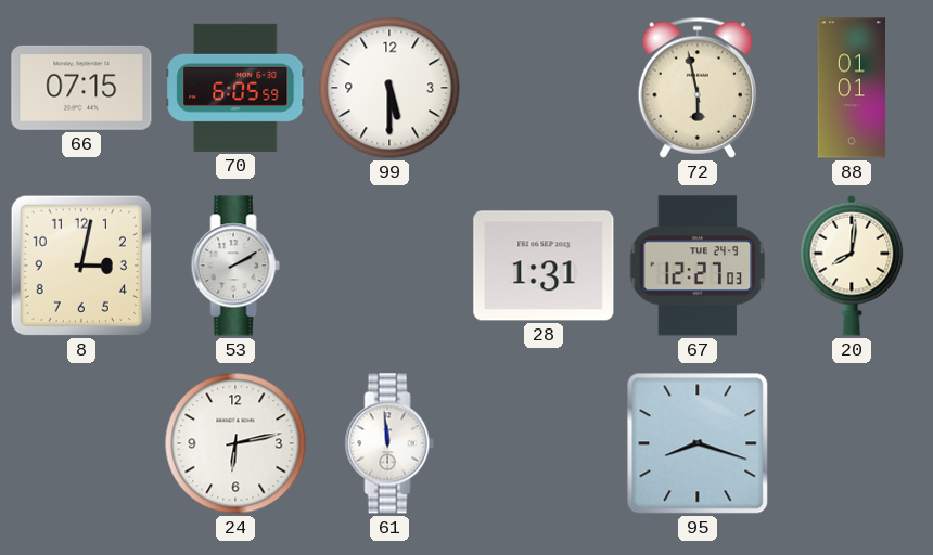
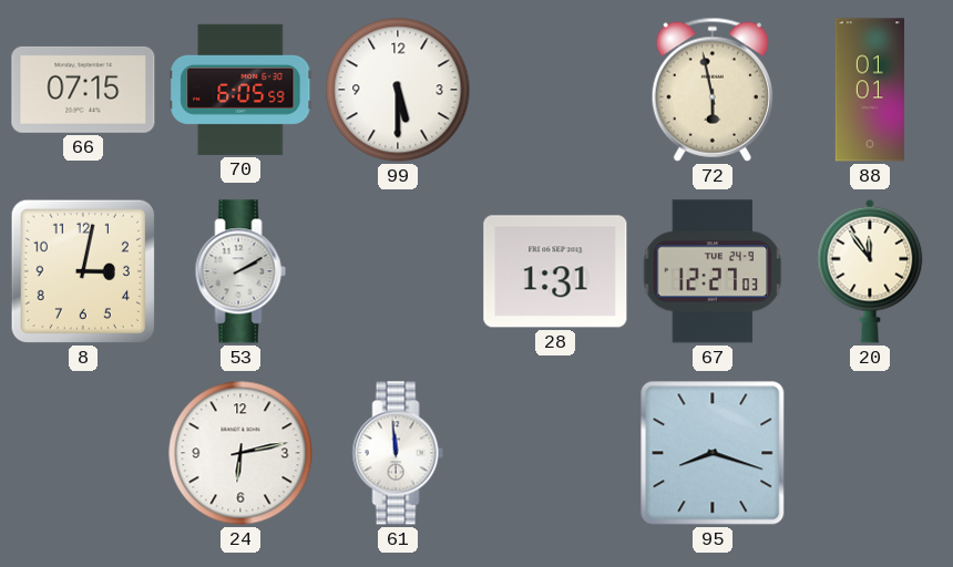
20: 8:01 -> 11:54
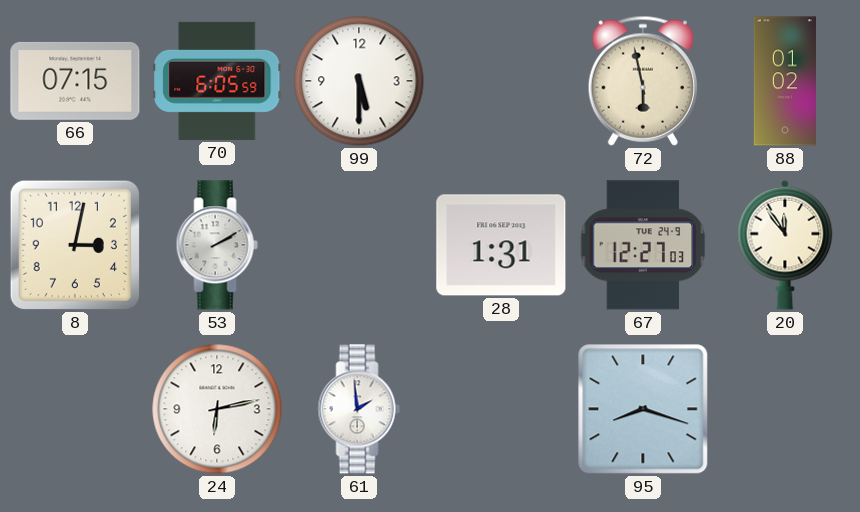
88: 01:01 -> 01:02
61: 11:59 -> 1:59
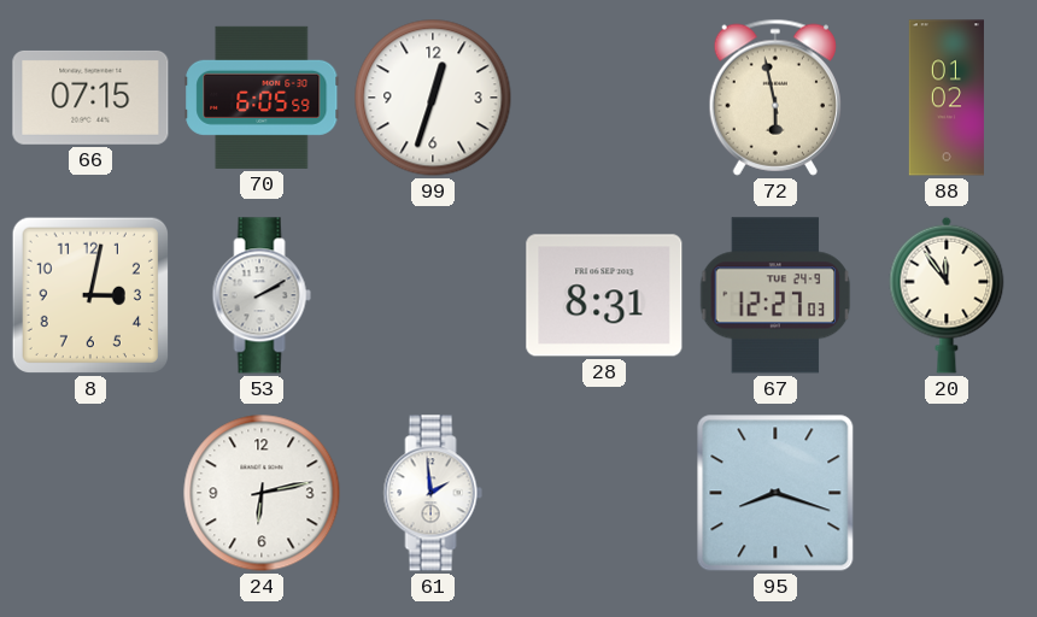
99: 5:30 -> 12:33
28: 1:31 -> 8:31
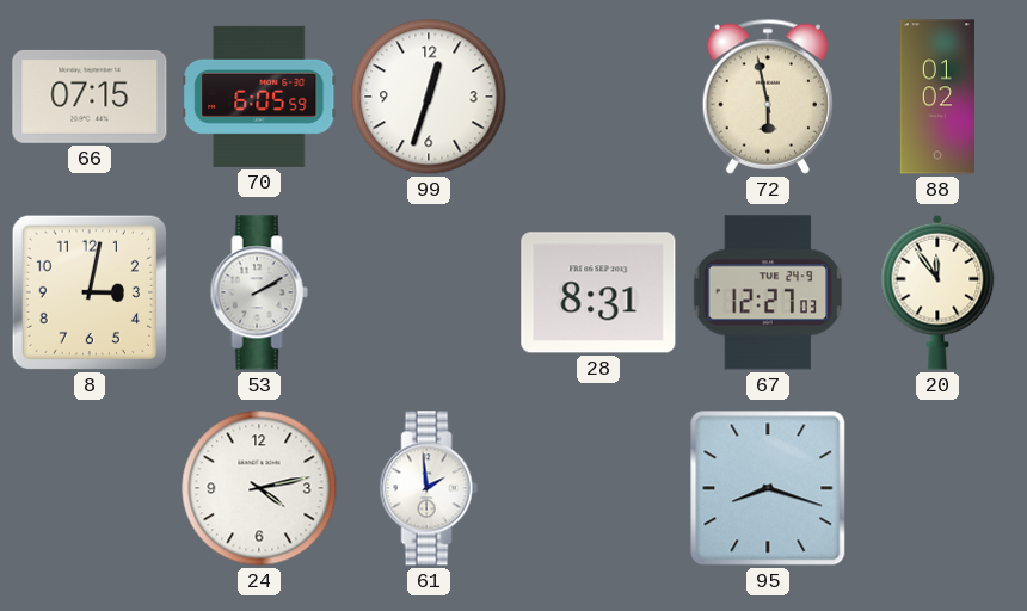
24: 6:13 -> 4:13
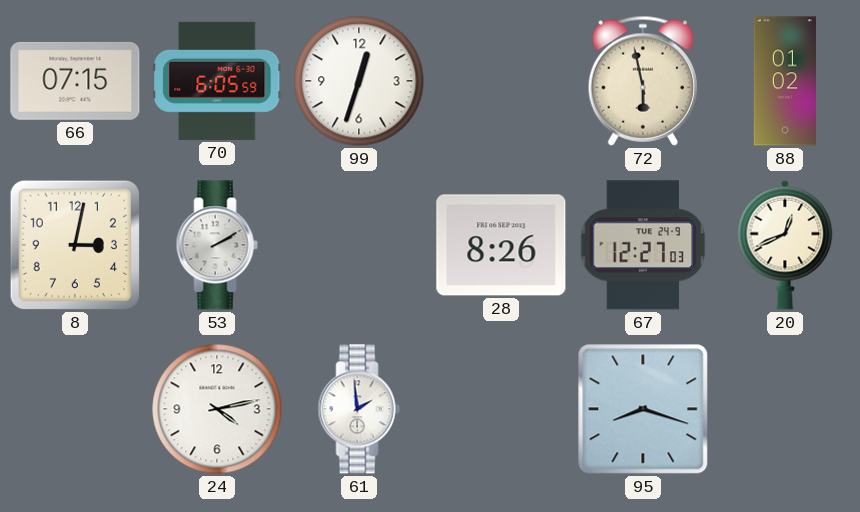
28: 8:31 -> 8:26
20: 11:54 -> 12:41
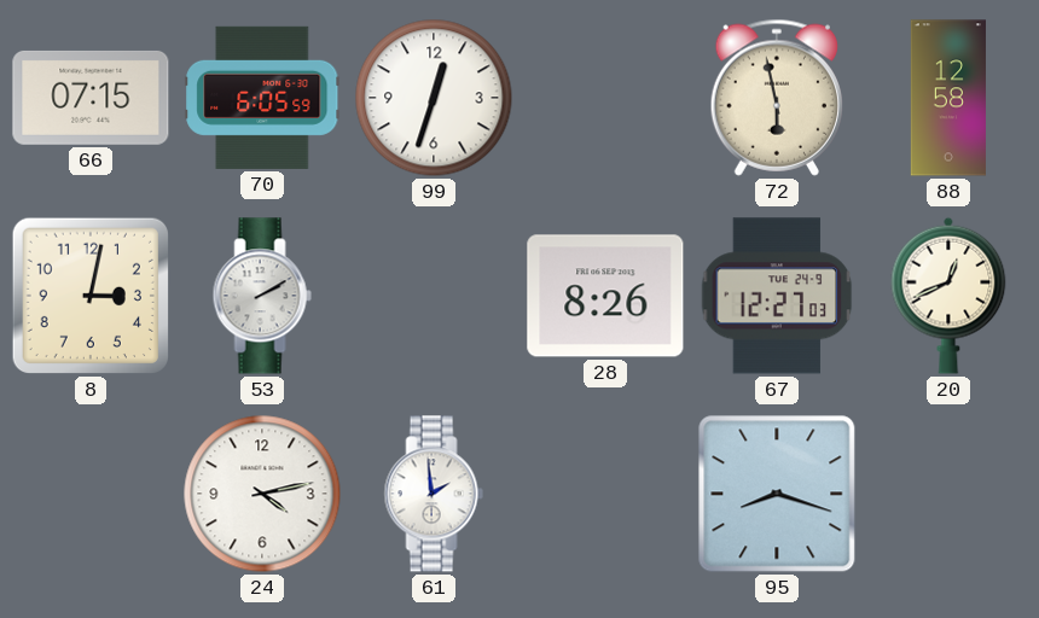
88: 01:02 -> 12:58
